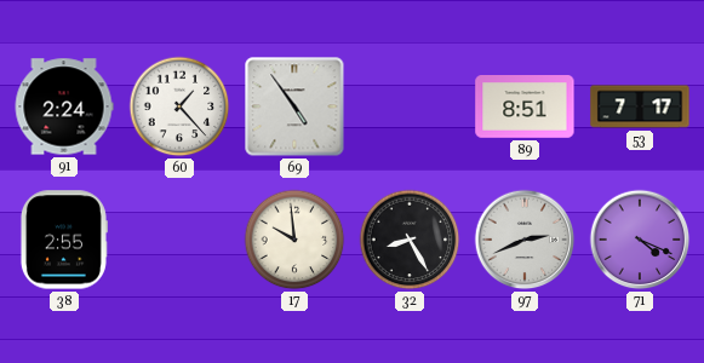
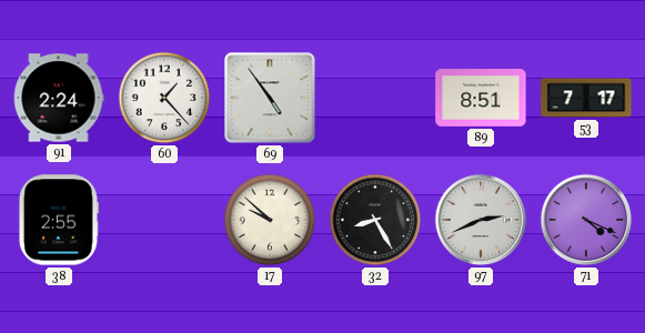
17: 9:59 -> 9:52
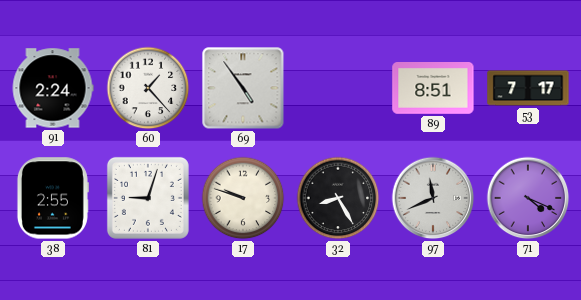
81: none -> 9:03
17: 9:52 -> 9:48
97: 2:41 -> 11:41
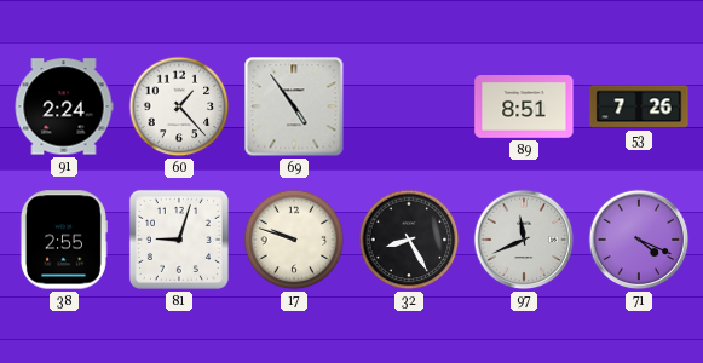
53: 7:17 -> 7:26
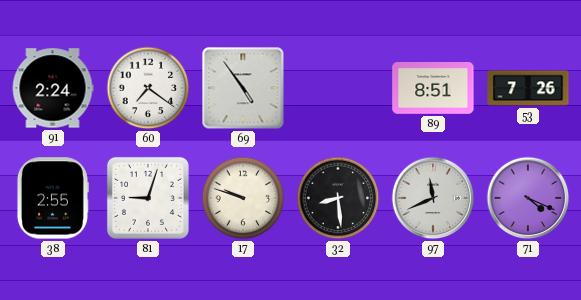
60: 1:23 -> 7:21
32: 8:25 -> 8:29
